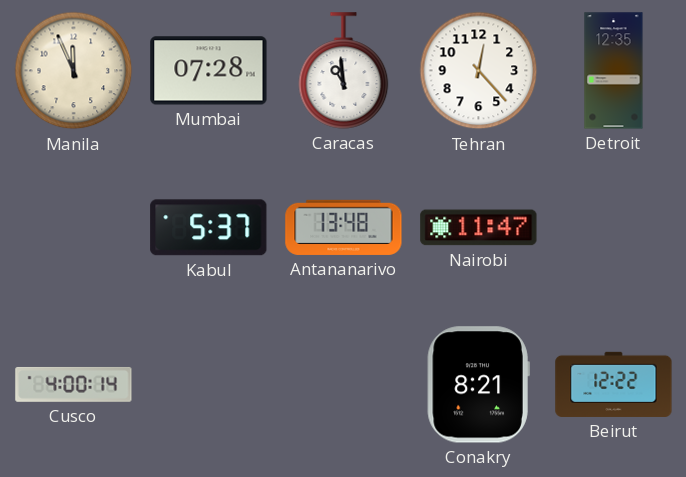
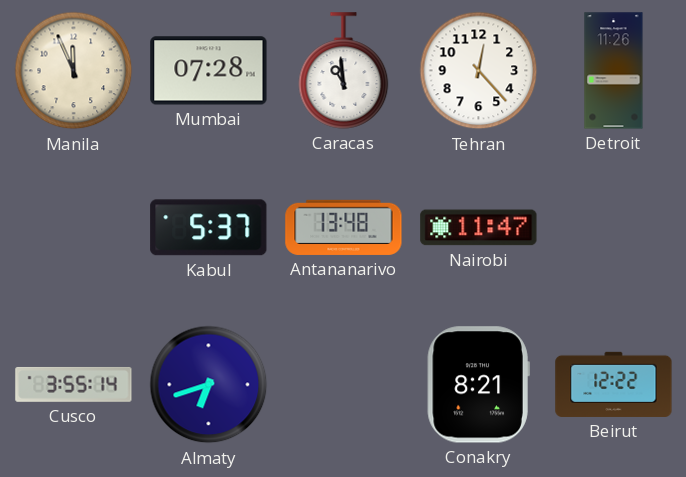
Detroit: 12:35 -> 11:26
Cusco: 4:00 -> 3:55
Almaty: none -> 6:42
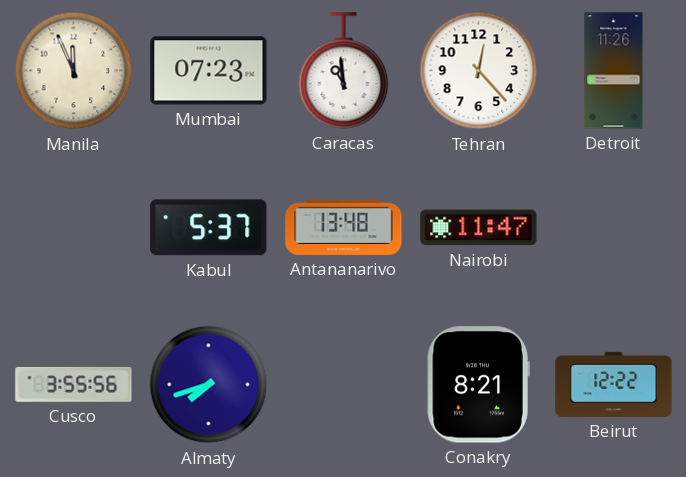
Mumbai: 07:28 -> 07:23
Cusco: 3:55:14 -> 3:55:56
Almaty: 6:42 -> 7:42
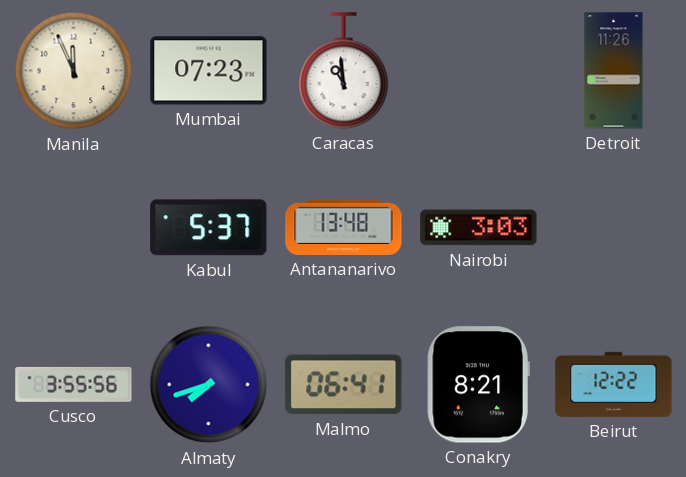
Tehran: 12:23 -> none
Nairobi: 11:47 -> 3:03
Malmo: none -> 06:41
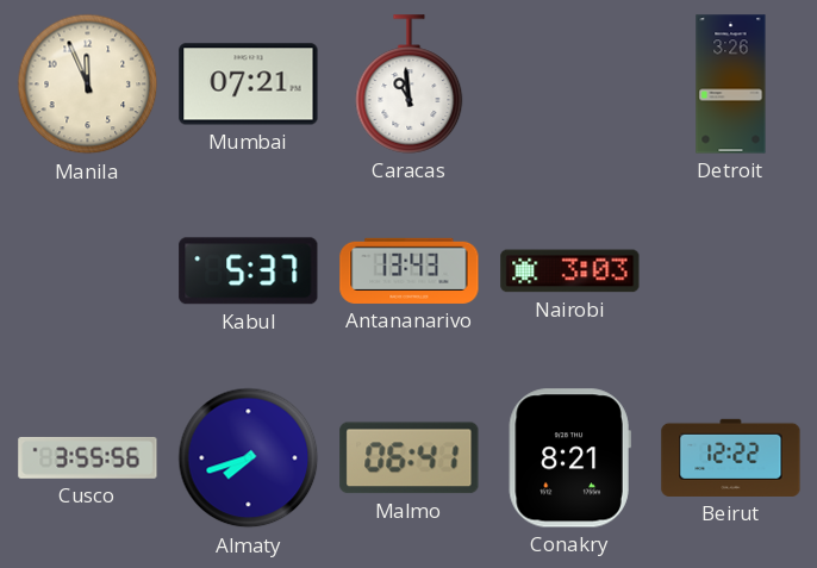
Mumbai: 07:23 -> 07:21
Detroit: 11:26 -> 3:26
Antananarivo: 13:48 -> 13:43
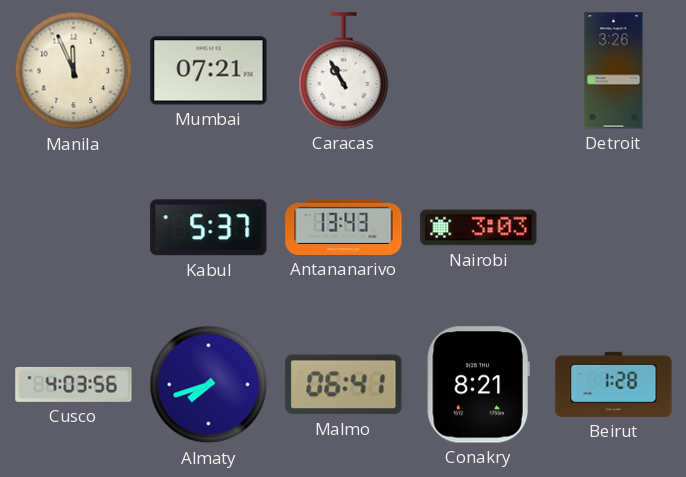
Caracas: 10:59 -> 10:55
Cusco: 3:55 -> 4:03
Beirut: 12:22 -> 1:28
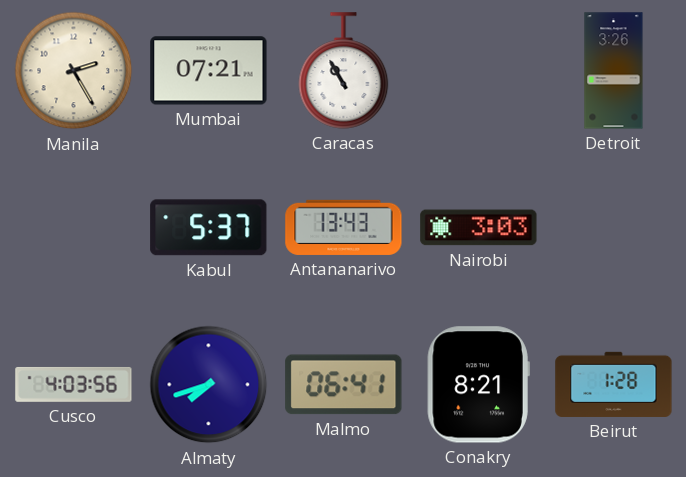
Manila: 11:56 -> 2:25
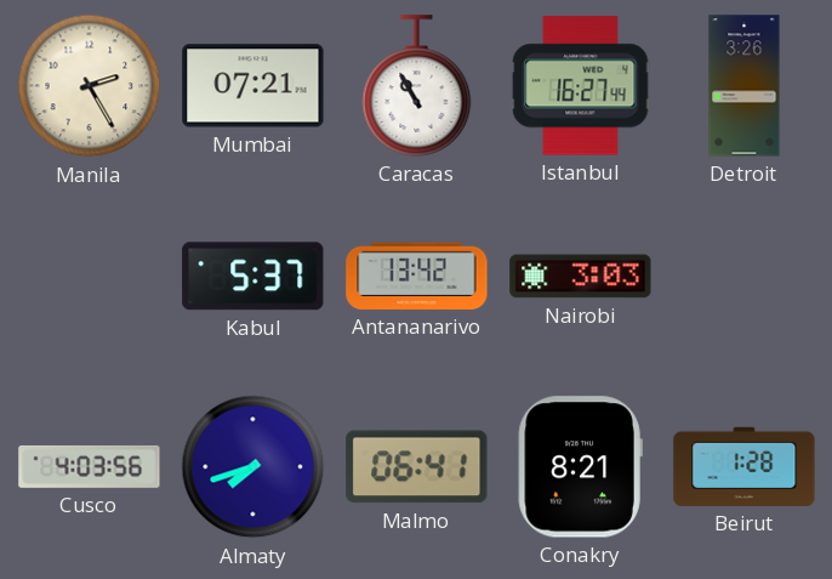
Istanbul: none -> 16:27
Antananarivo: 13:43 -> 13:42
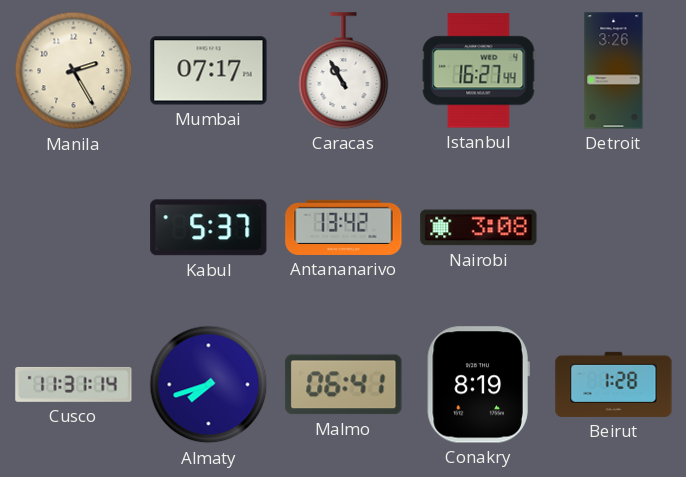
Mumbai: 07:21 -> 07:17
Nairobi: 3:03 -> 3:08
Cusco: 4:03 -> 11:31
Conakry: 8:21 -> 8:19
